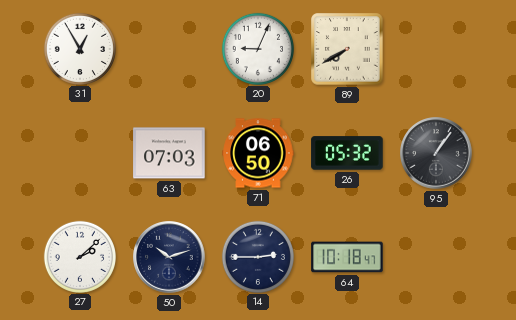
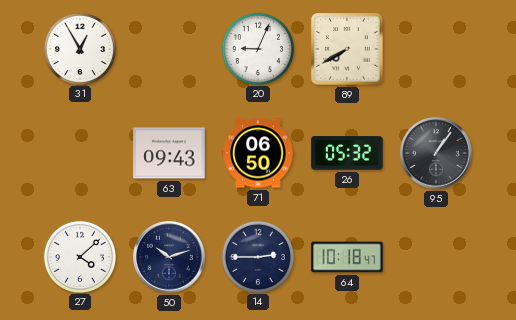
63: 07:03 -> 09:43
27: 2:08 -> 4:08
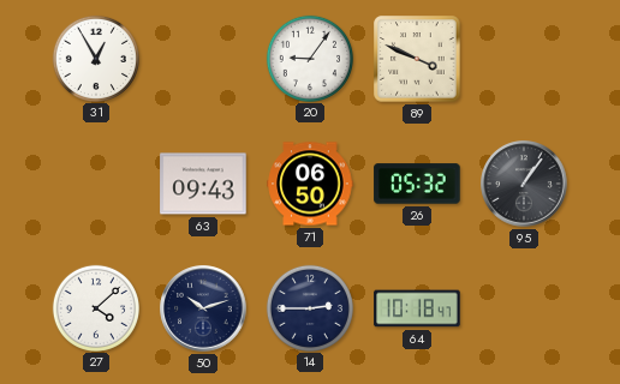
20: 9:04 -> 9:06
89: 7:40 -> 3:49
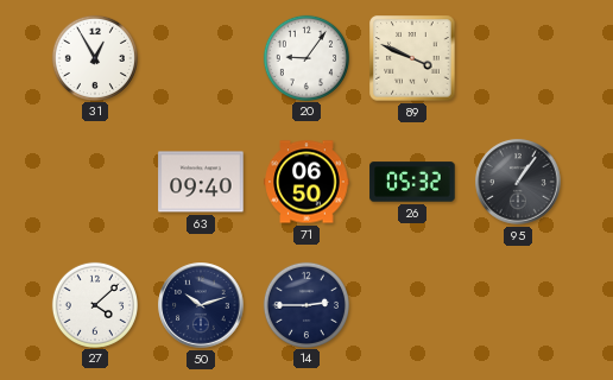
63: 09:43 -> 09:40
64: 10:18 -> none
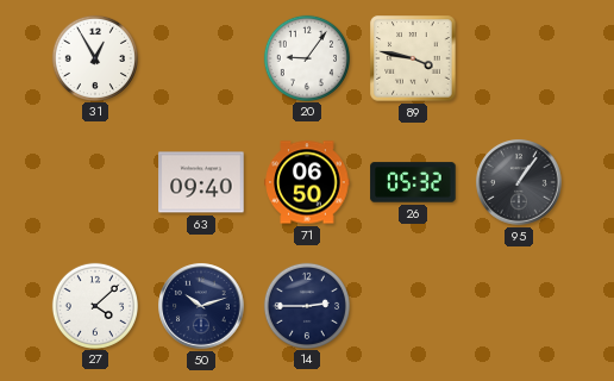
89: 3:49 -> 3:47
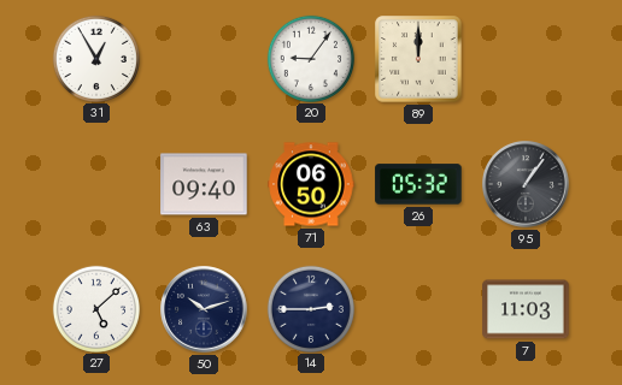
89: 3:47 -> 12:00
27: 4:08 -> 5:08
7: none -> 11:03
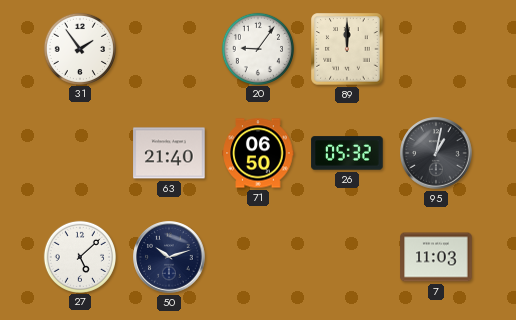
31: 12:55 -> 1:54
63: 09:40 -> 21:40
95: 1:06 -> 1:02
14: 2:45 -> none
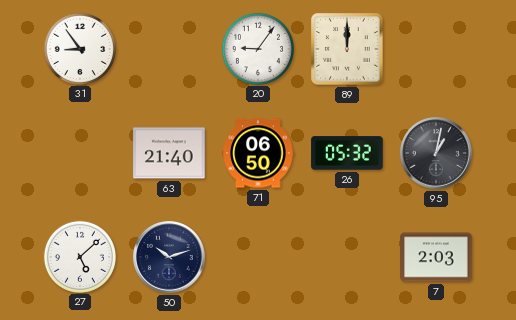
31: 1:54 -> 8:54
7: 11:03 -> 2:03
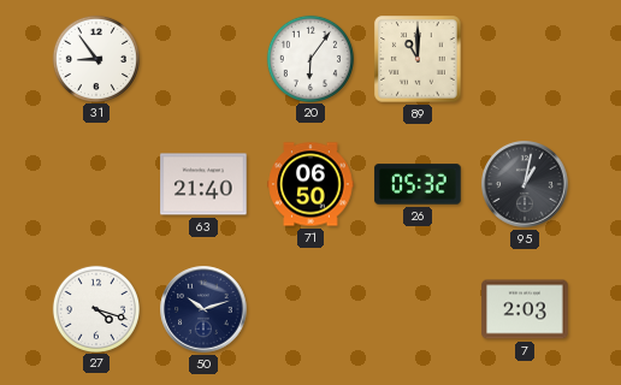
20: 9:06 -> 6:06
89: 12:00 -> 11:00
27: 5:08 -> 4:18
